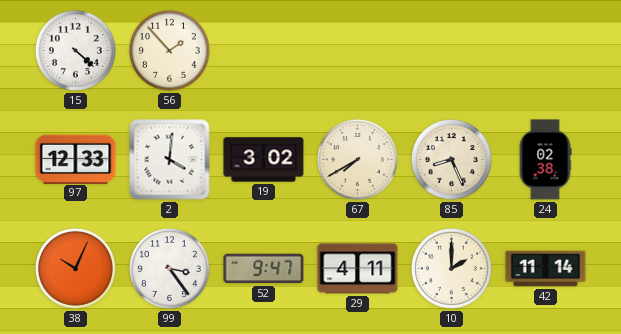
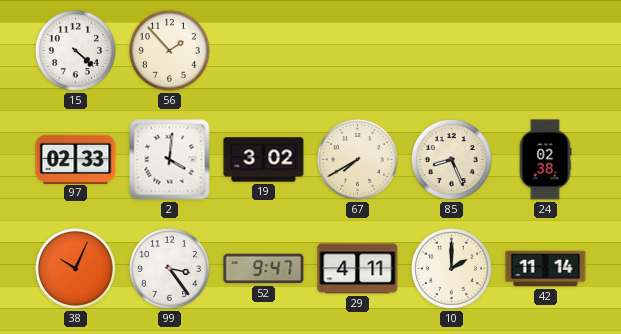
97: 12:33 -> 02:33
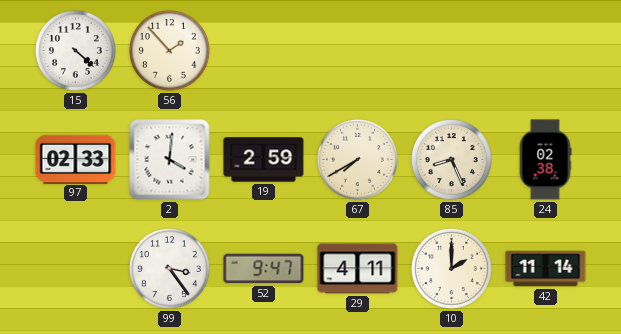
19: 3:02 -> 2:59
38: 10:04 -> none
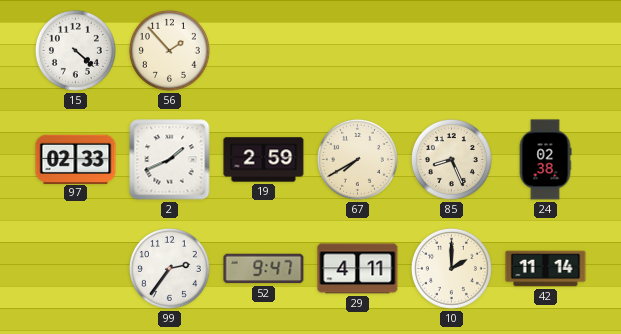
2: 4:01 -> 1:41
99: 3:24 -> 2:36
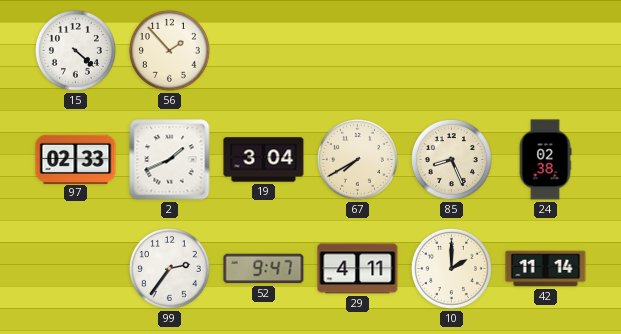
19: 2:59 -> 3:04
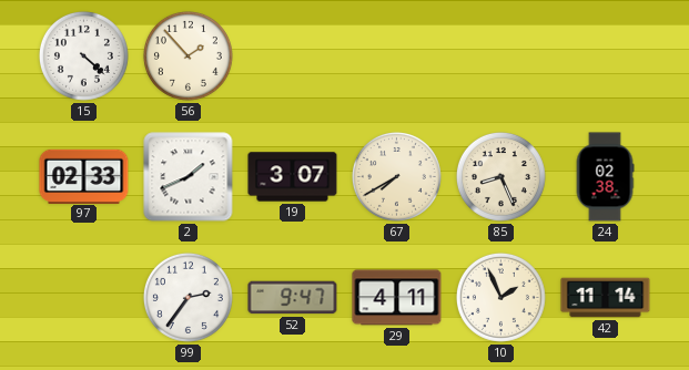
19: 3:04 -> 3:07
10: 2:00 -> 1:56
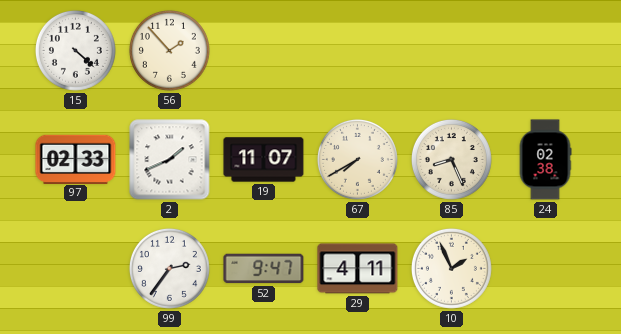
19: 3:07 -> 11:07
42: 11:14 -> none
